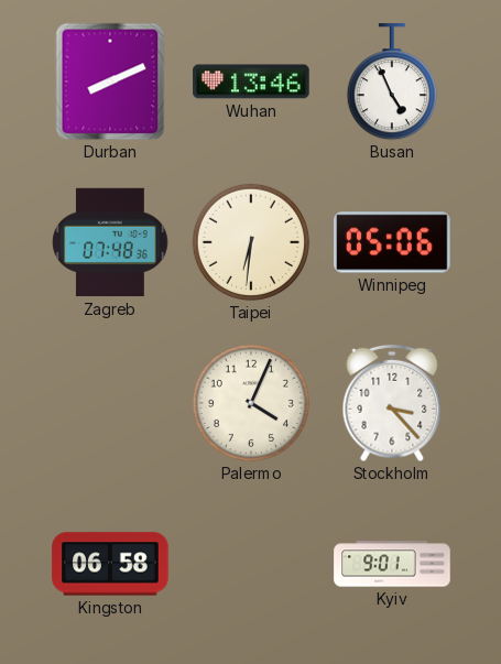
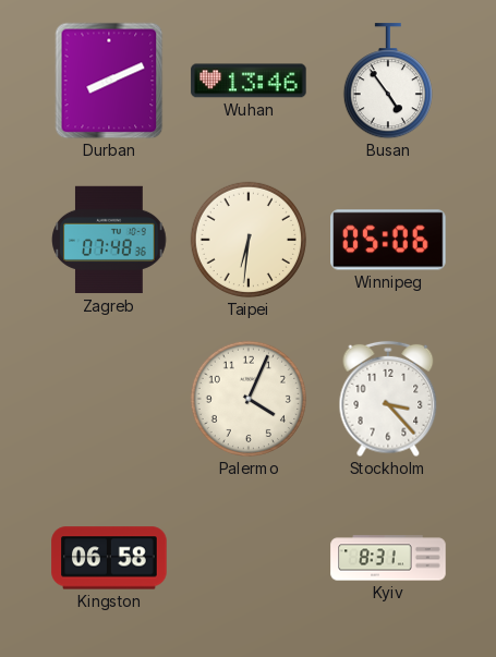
Busan: 4:56 -> 4:54
Kyiv: 9:01 -> 8:31
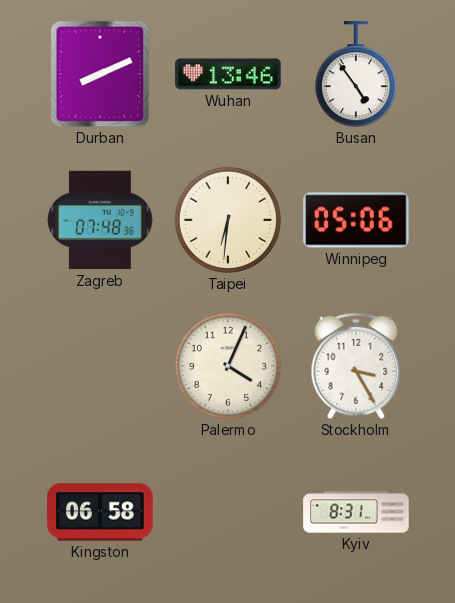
Stockholm: 3:23 -> 3:25
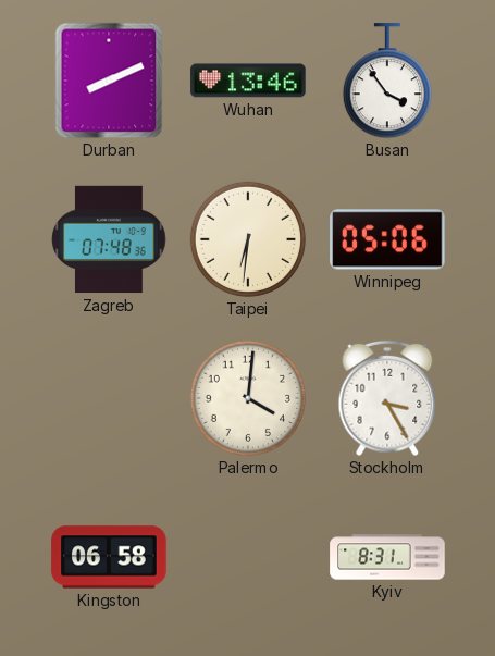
Busan: 4:54 -> 3:54
Palermo: 4:04 -> 4:01
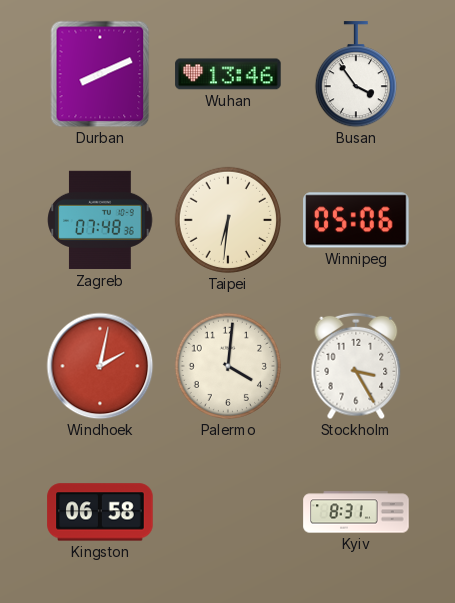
Windhoek: none -> 2:02
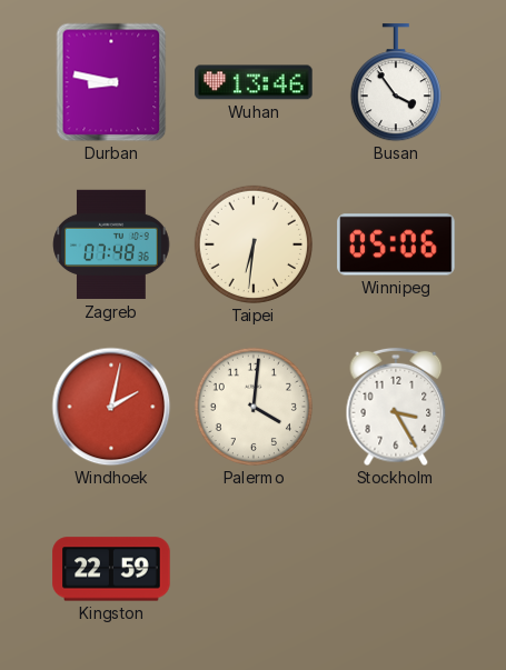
Durban: 8:11 -> 8:47
Kingston: 06:58 -> 22:59
Kyiv: 8:31 -> none
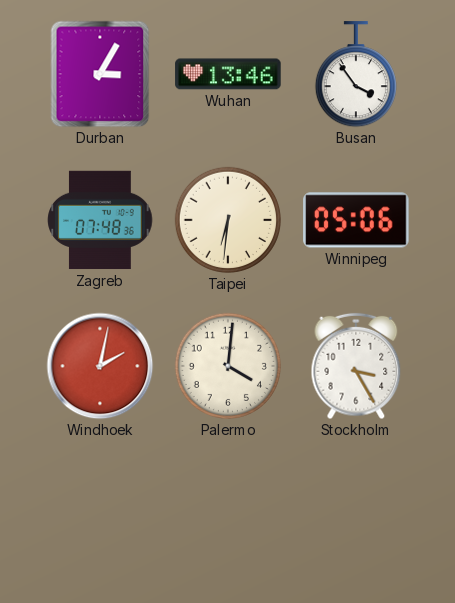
Durban: 8:47 -> 3:05
Kingston: 22:59 -> none
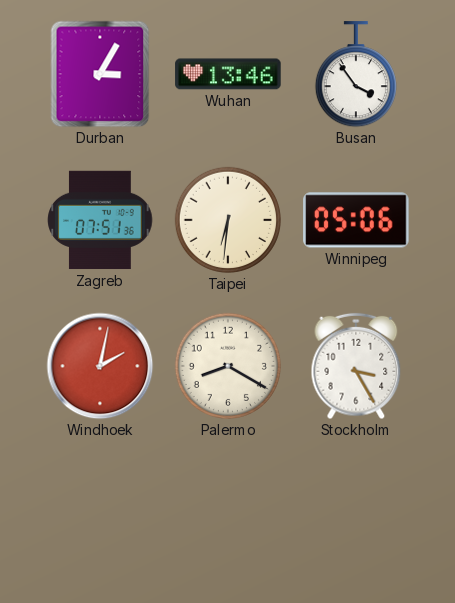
Zagreb: 07:48 -> 07:51
Palermo: 4:01 -> 8:20
